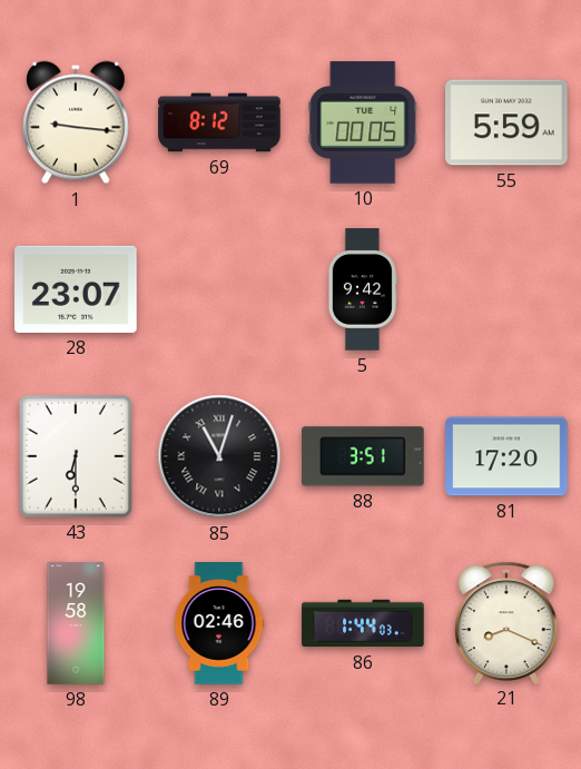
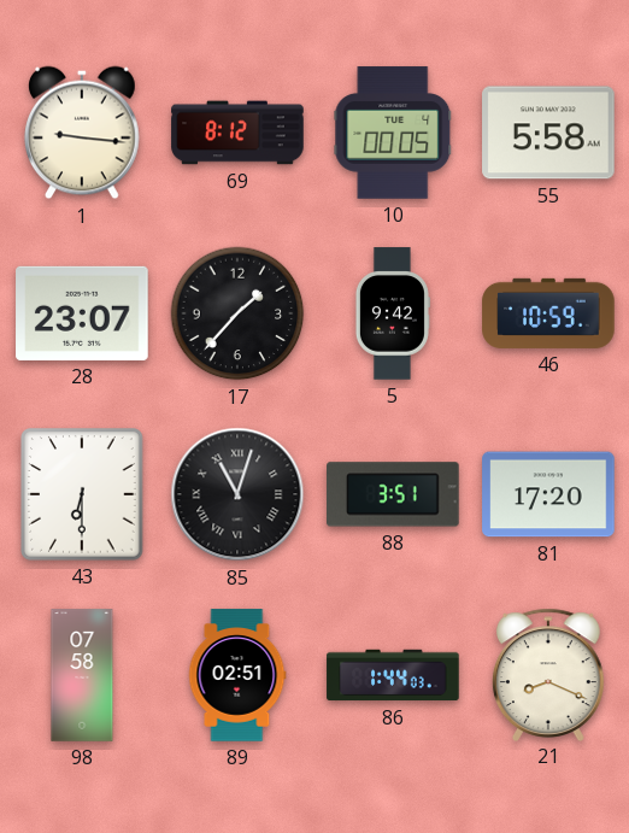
55: 5:59 -> 5:58
17: none -> 1:37
46: none -> 10:59
98: 19:58 -> 07:58
89: 02:46 -> 02:51
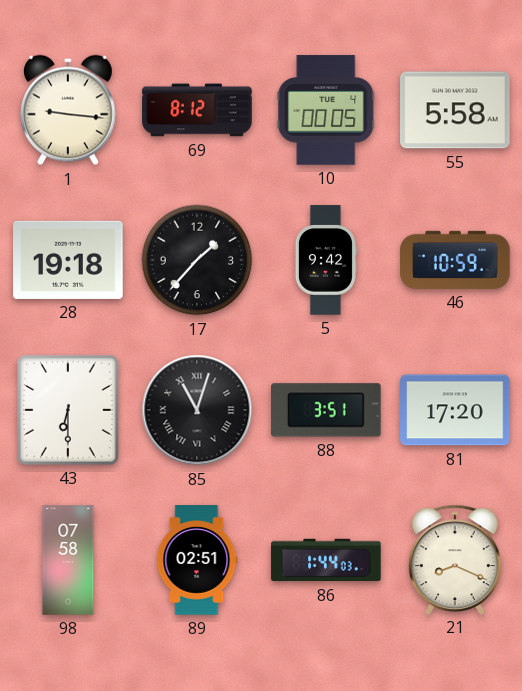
28: 23:07 -> 19:18
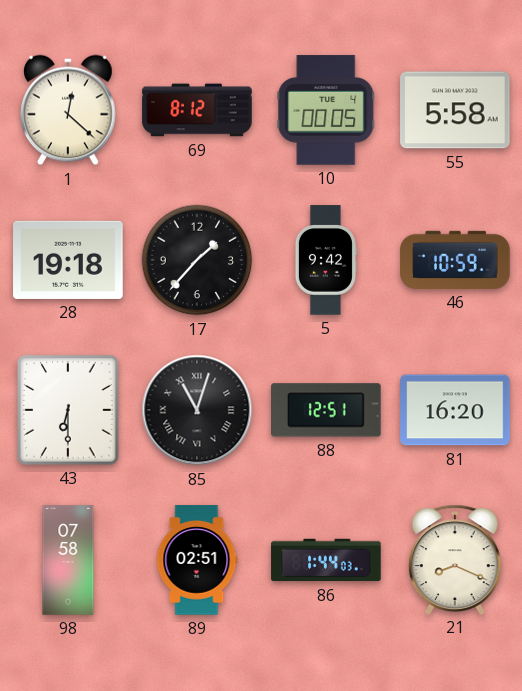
1: 9:16 -> 12:22
88: 3:51 -> 12:51
81: 17:20 -> 16:20
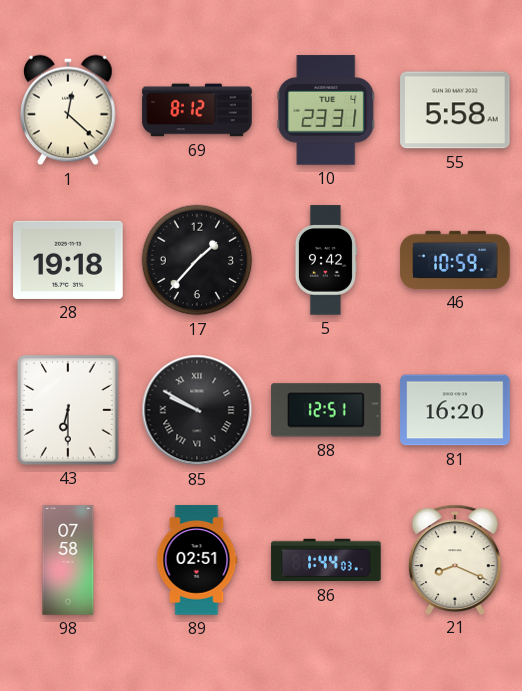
10: 00:05 -> 23:31
85: 11:03 -> 9:50
